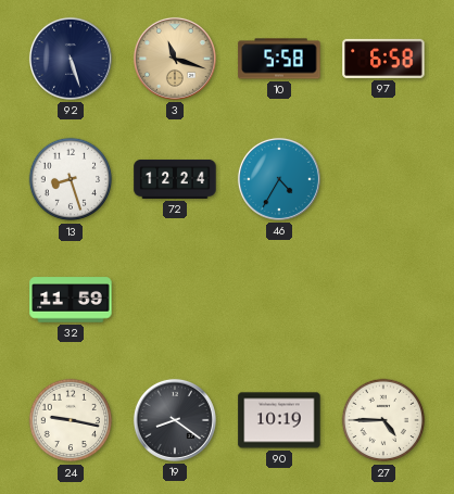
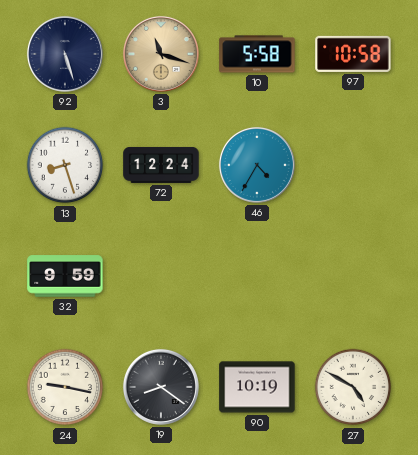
97: 6:58 -> 10:58
32: 11:59 -> 9:59
27: 4:45 -> 4:50
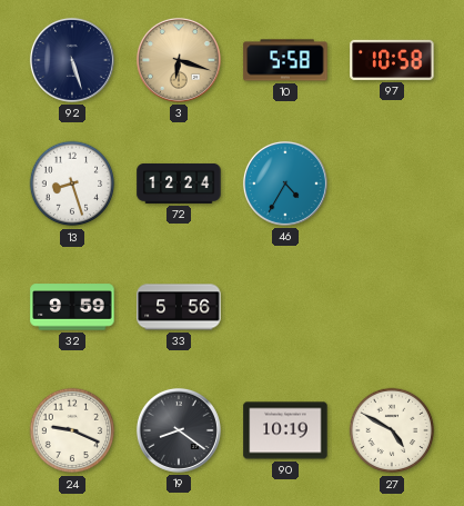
3: 11:18 -> 6:18
33: none -> 5:56
24: 9:17 -> 9:19
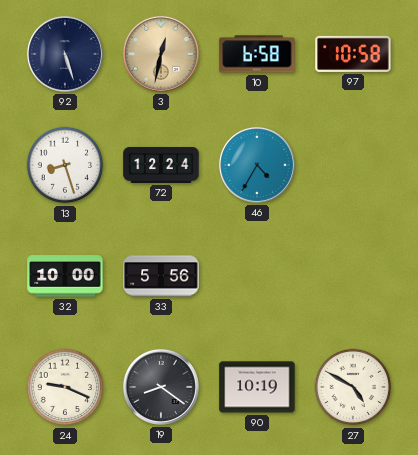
3: 6:18 -> 12:32
10: 5:58 -> 6:58
32: 9:59 -> 10:00
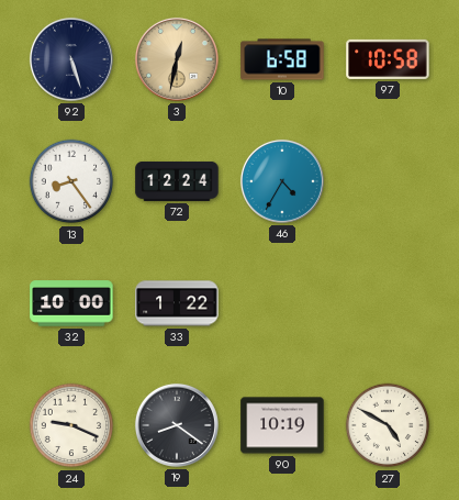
13: 8:27 -> 8:24
33: 5:56 -> 1:22
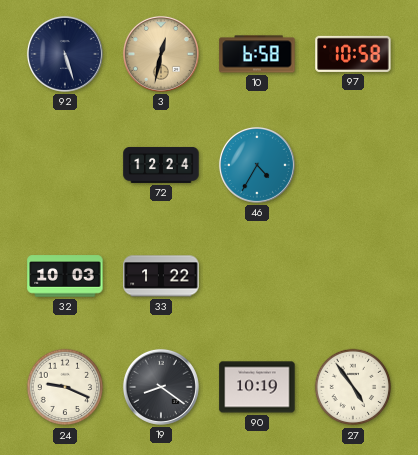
13: 8:24 -> none
32: 10:00 -> 10:03
27: 4:50 -> 4:54
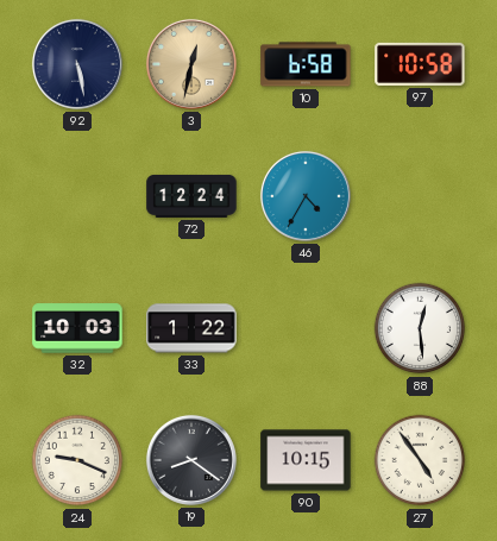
92: 5:27 -> 5:28
88: none -> 12:29
90: 10:19 -> 10:15
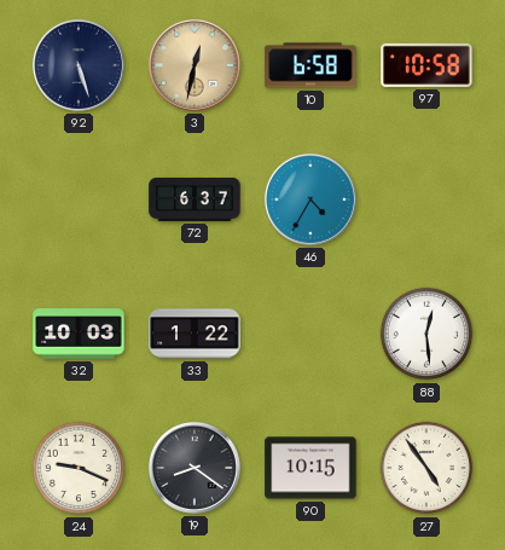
92: 5:28 -> 5:27
72: 12:24 -> 6:37
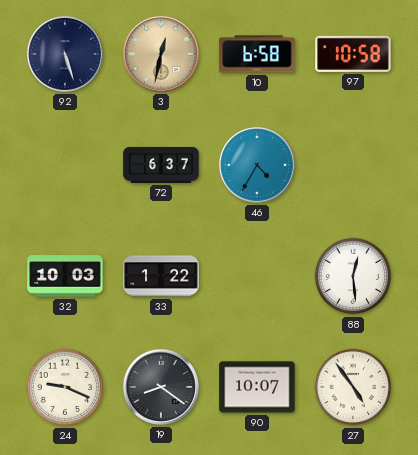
90: 10:15 -> 10:07
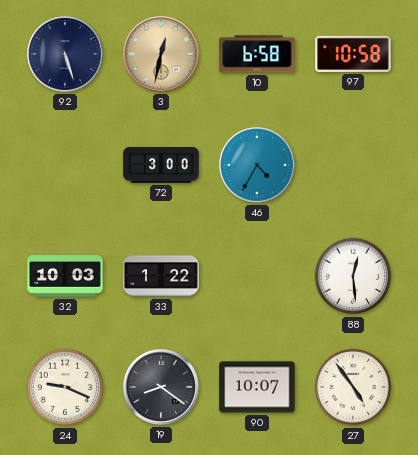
72: 6:37 -> 3:00
